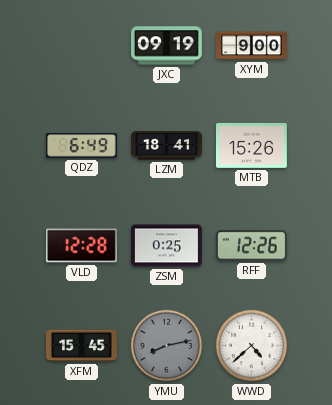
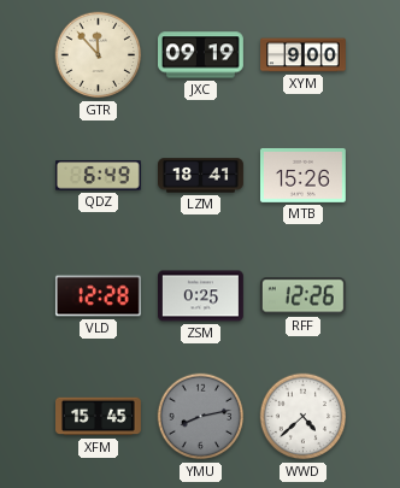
GTR: none -> 11:53
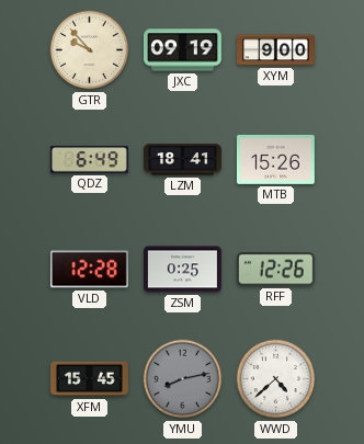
GTR: 11:53 -> 9:53
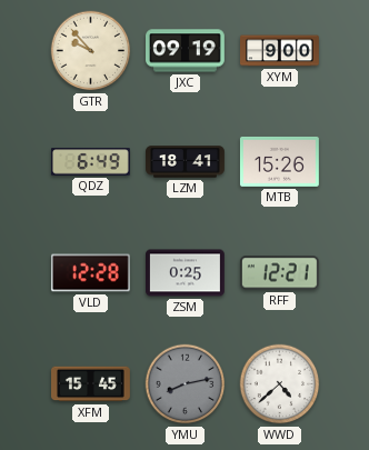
RFF: 12:26 -> 12:21
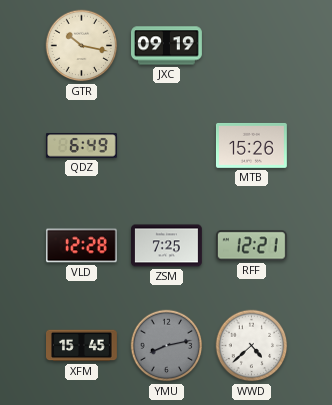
GTR: 9:53 -> 10:17
XYM: 9:00 -> none
LZM: 18:41 -> none
ZSM: 0:25 -> 7:25
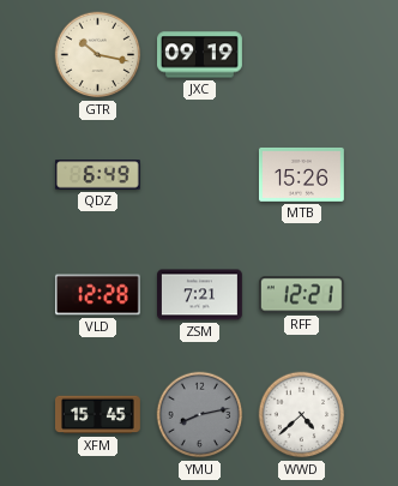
ZSM: 7:25 -> 7:21
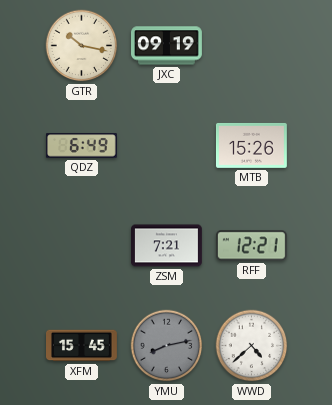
VLD: 12:28 -> none
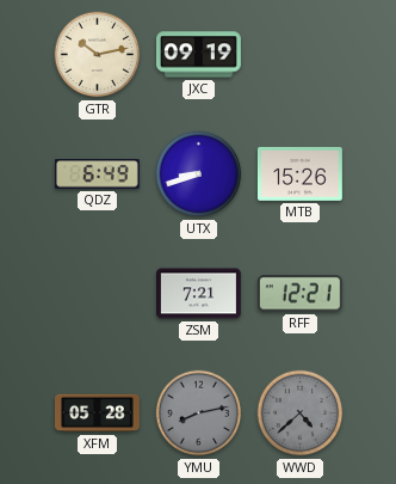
GTR: 10:17 -> 10:13
UTX: none -> 8:42
XFM: 15:45 -> 05:28
WWD dial: white -> grey
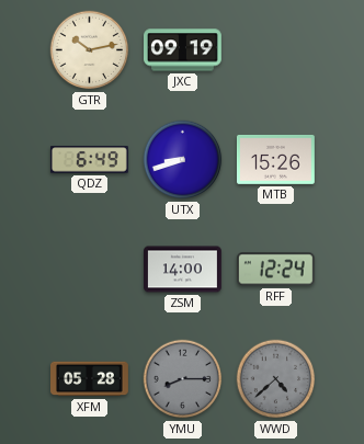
ZSM: 7:21 -> 14:00
RFF: 12:21 -> 12:24
YMU: 8:13 -> 8:15
